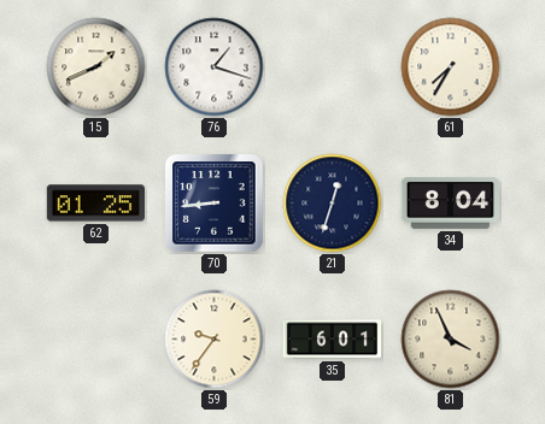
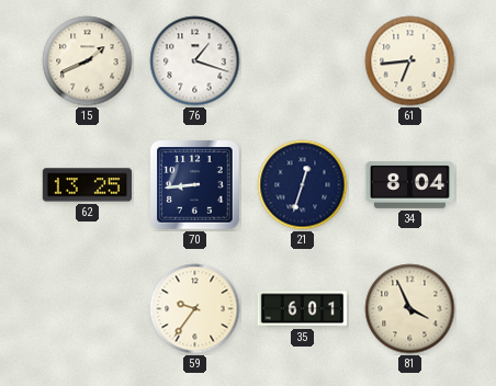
61: 7:35 -> 6:44
62: 01:25 -> 13:25
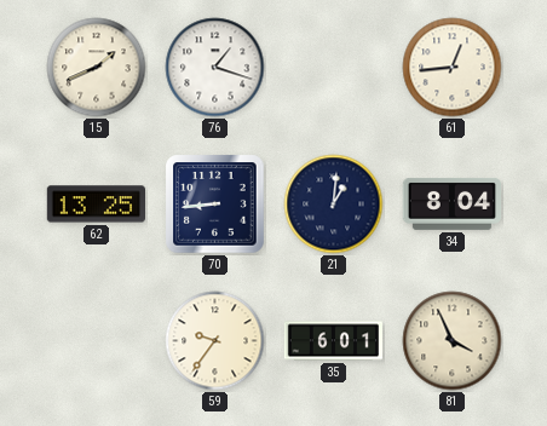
61: 6:44 -> 12:44
21: 12:33 -> 1:01
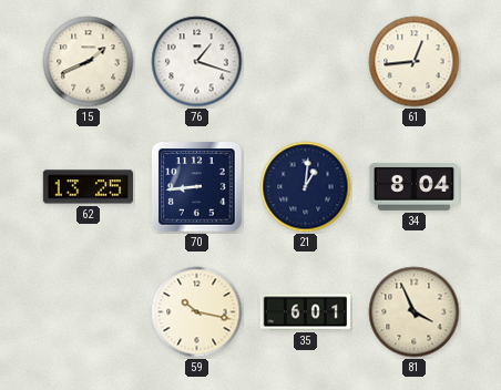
59: 9:36 -> 10:17
